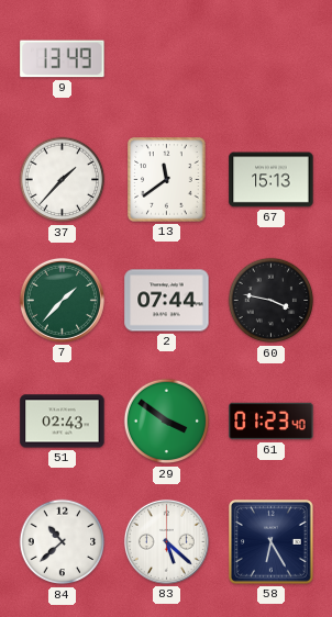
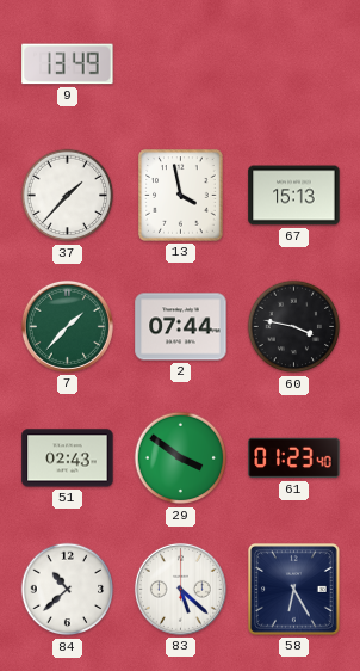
13: 11:39 -> 3:58
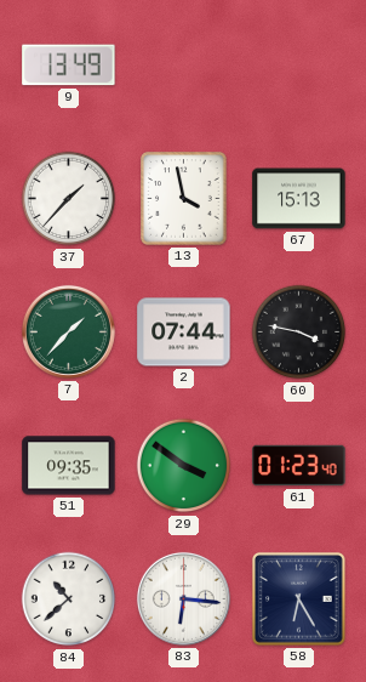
51: 02:43 -> 09:35
83: 5:22 -> 6:16
